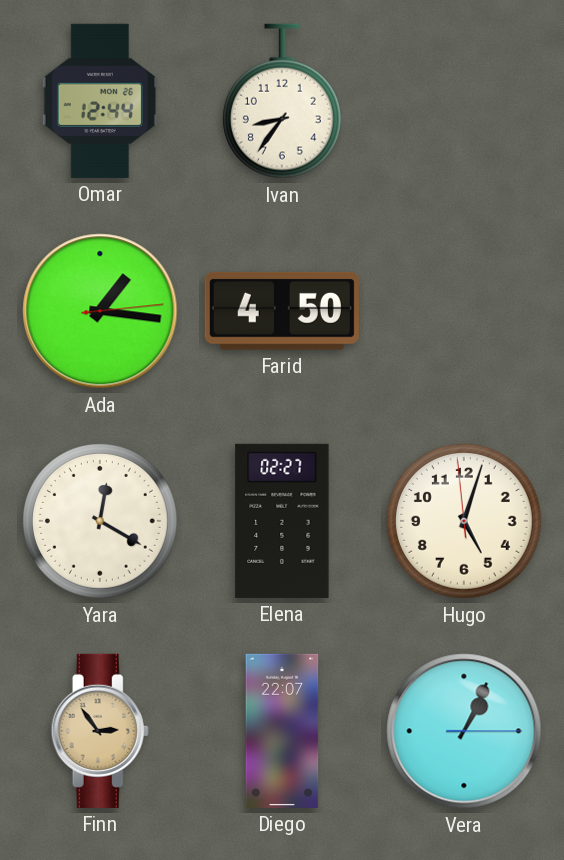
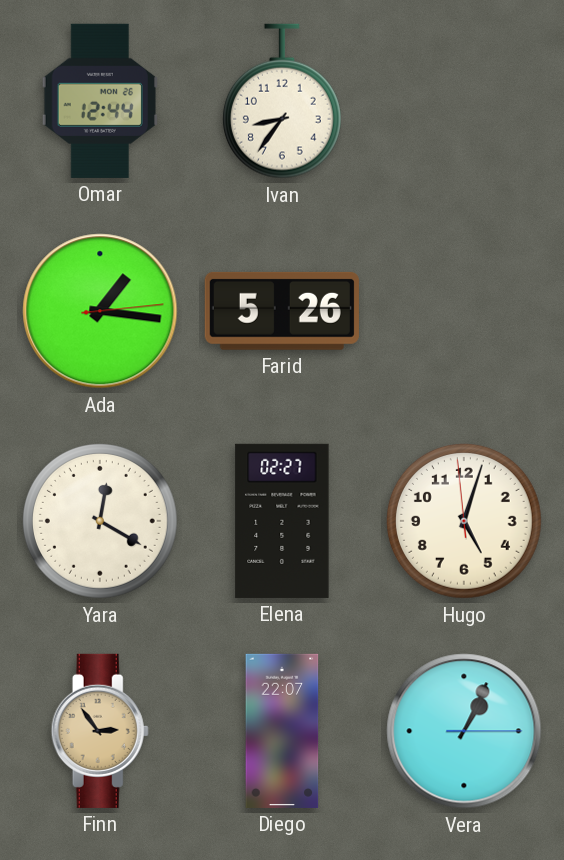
Farid: 4:50 -> 5:26
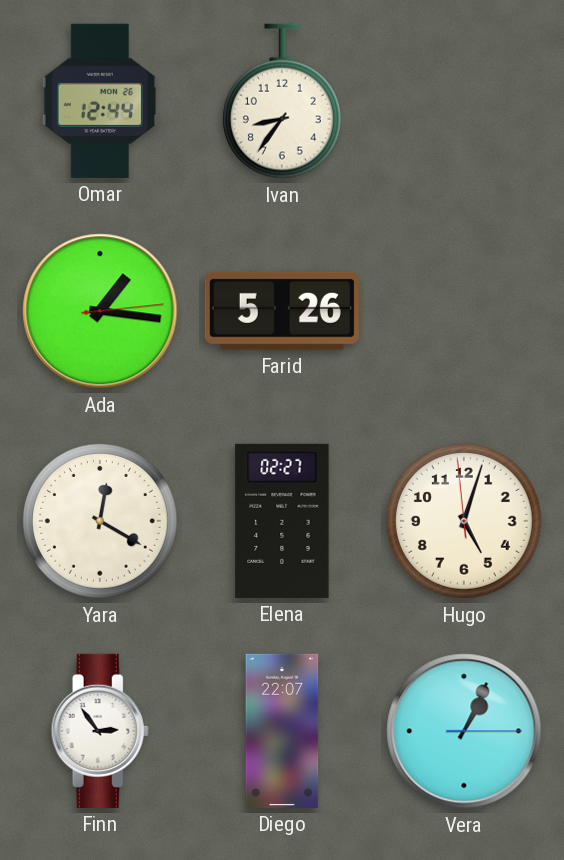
Finn dial: champagne -> white
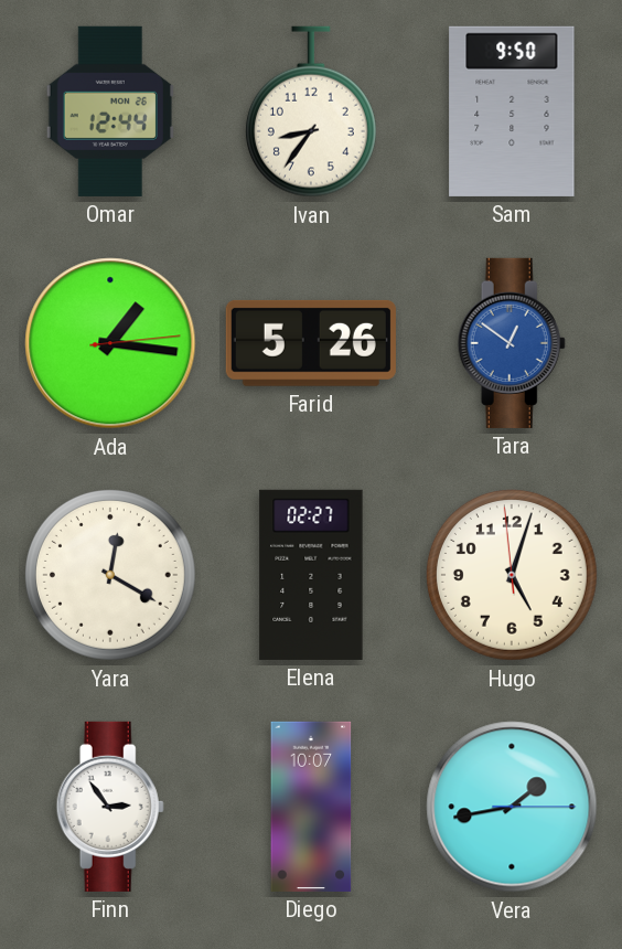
Sam: none -> 9:50
Tara: none -> 12:51
Diego: 22:07 -> 10:07
Vera: 1:04 -> 1:43
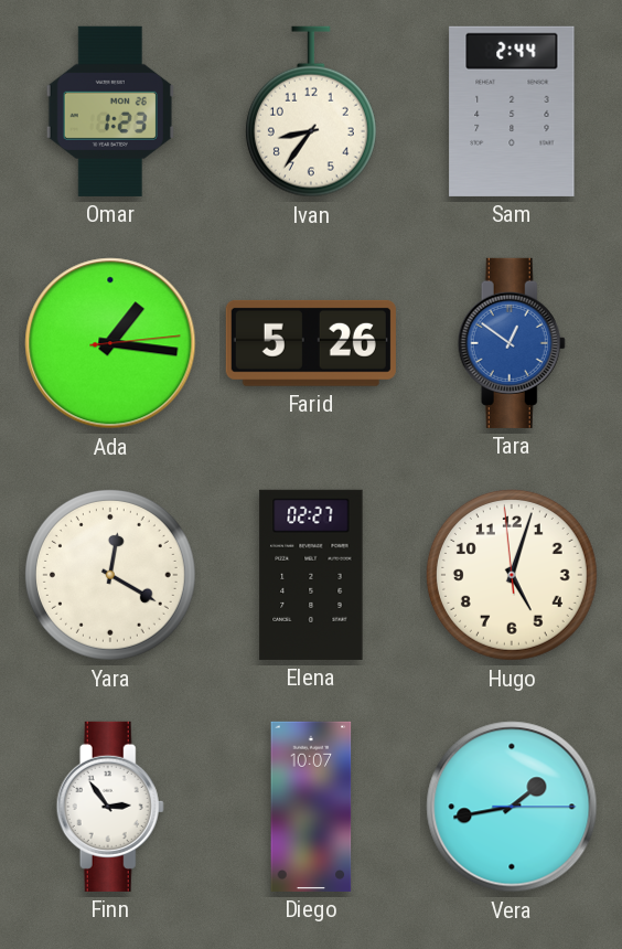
Omar: 12:44 -> 1:23
Sam: 9:50 -> 2:44
